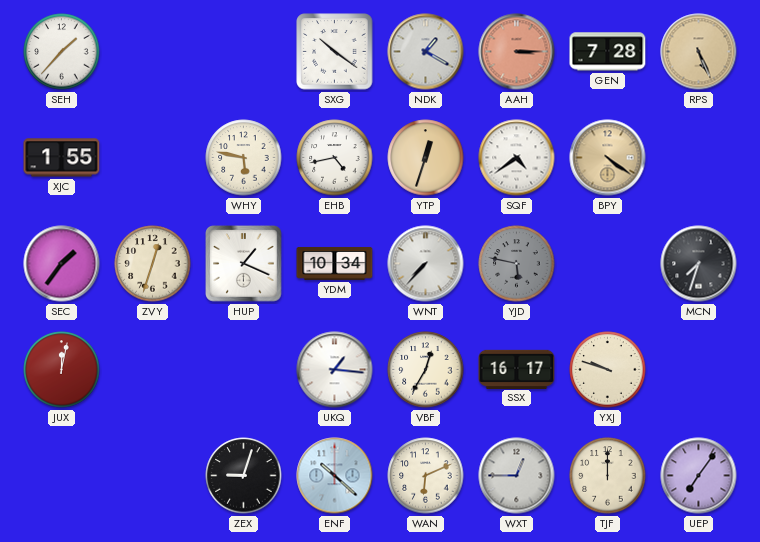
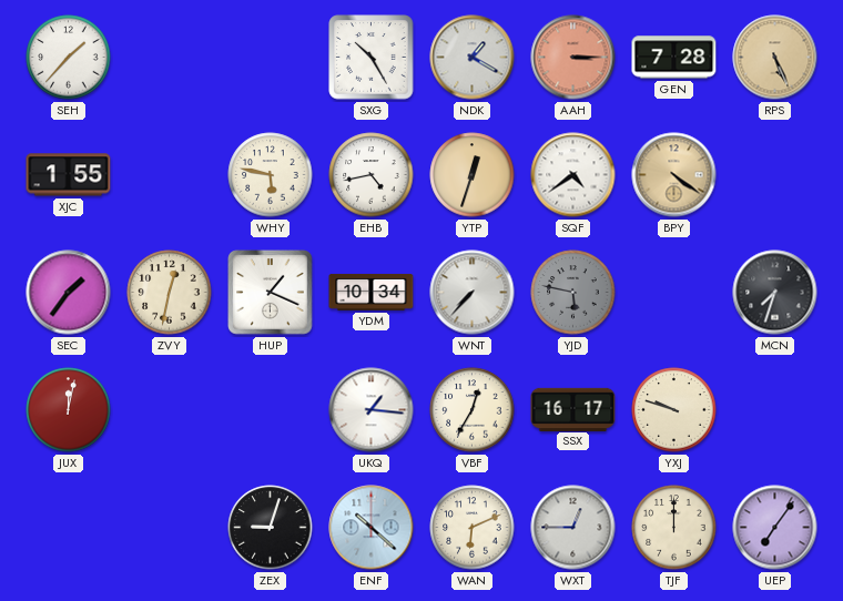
SXG: 10:21 -> 10:25
ZVY: 12:33 -> 12:32
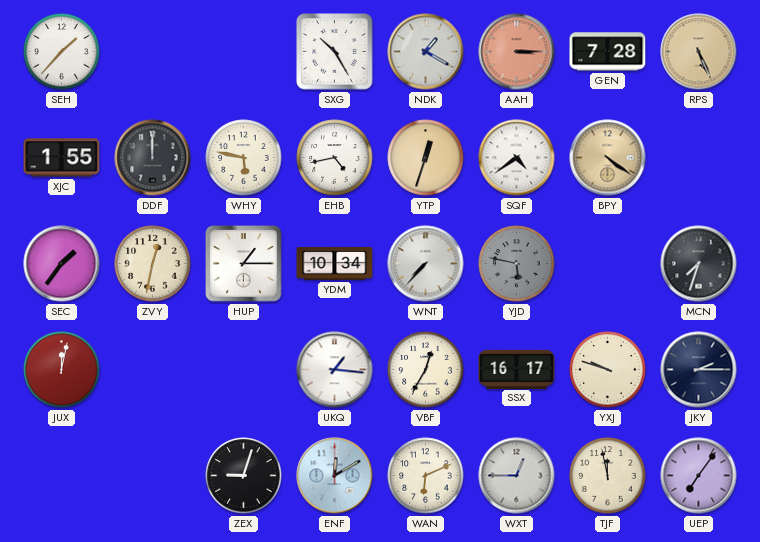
DDF: none -> 12:00
HUP: 1:19 -> 1:15
JKY: none -> 2:15
ENF: 10:22 -> 12:10
TJF: 12:00 -> 11:58
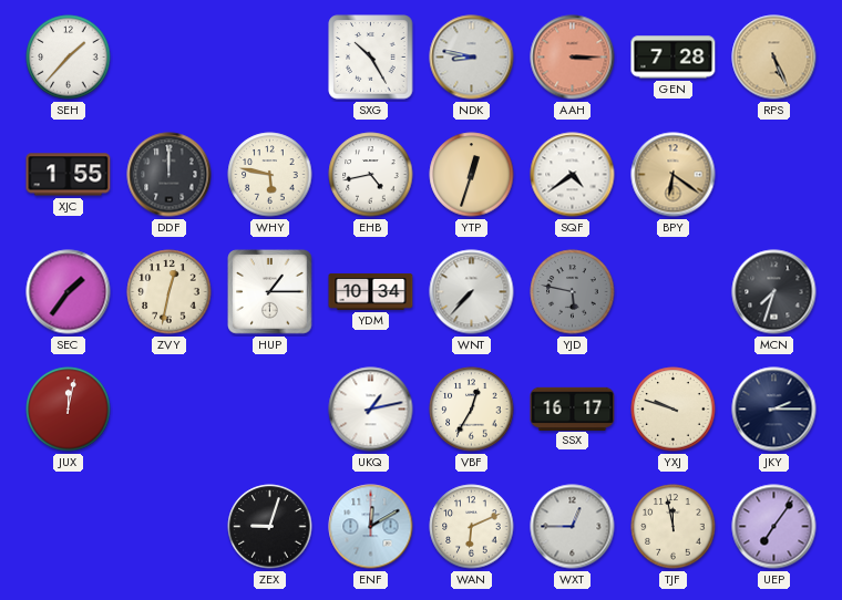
NDK: 1:20 -> 8:47
BPY: 4:21 -> 6:21
UKQ: 1:16 -> 1:13
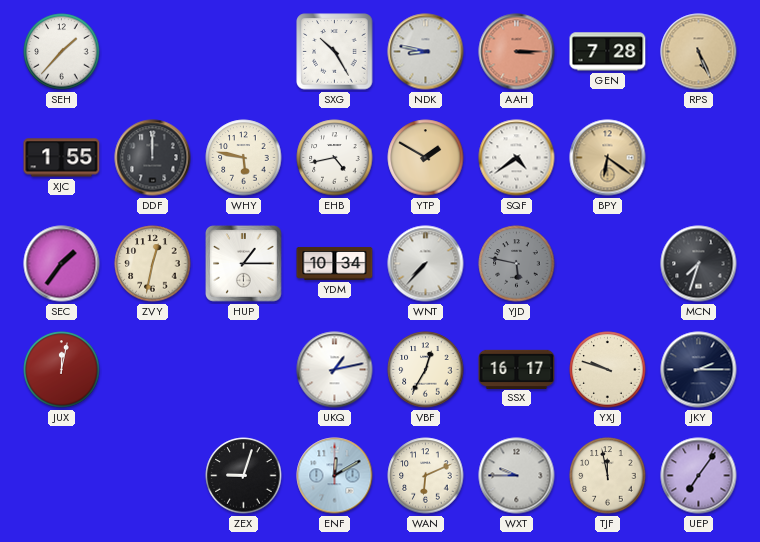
YTP: 12:33 -> 1:50
WXT: 12:45 -> 9:45
